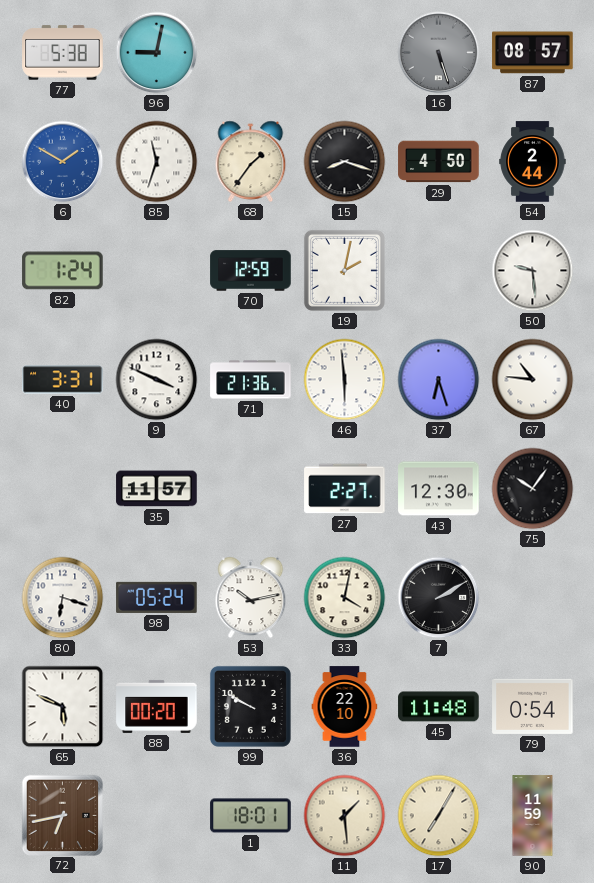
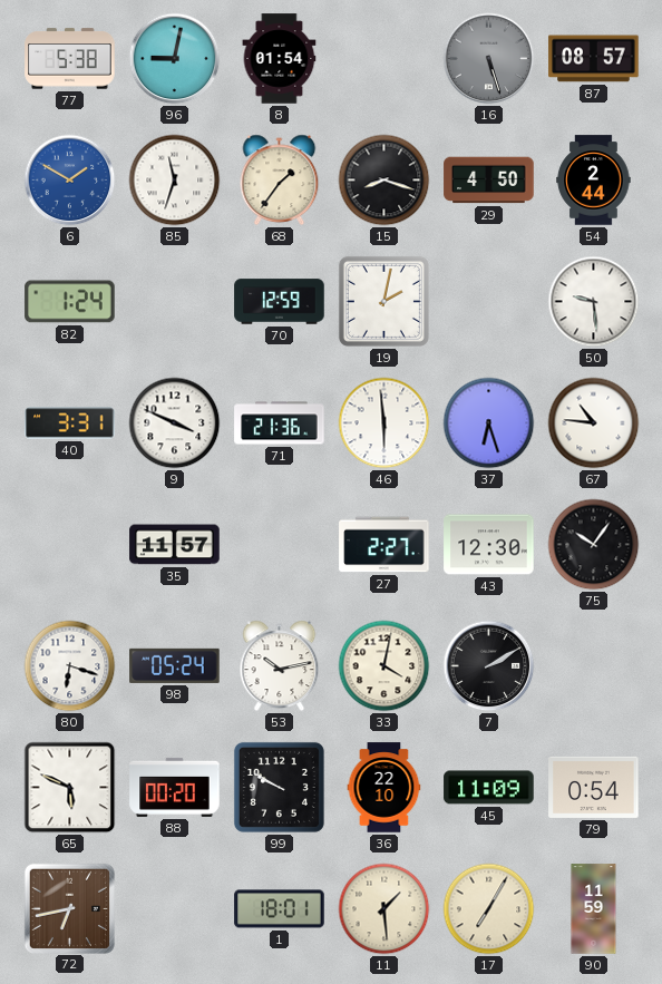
8: none -> 01:54
45: 11:48 -> 11:09
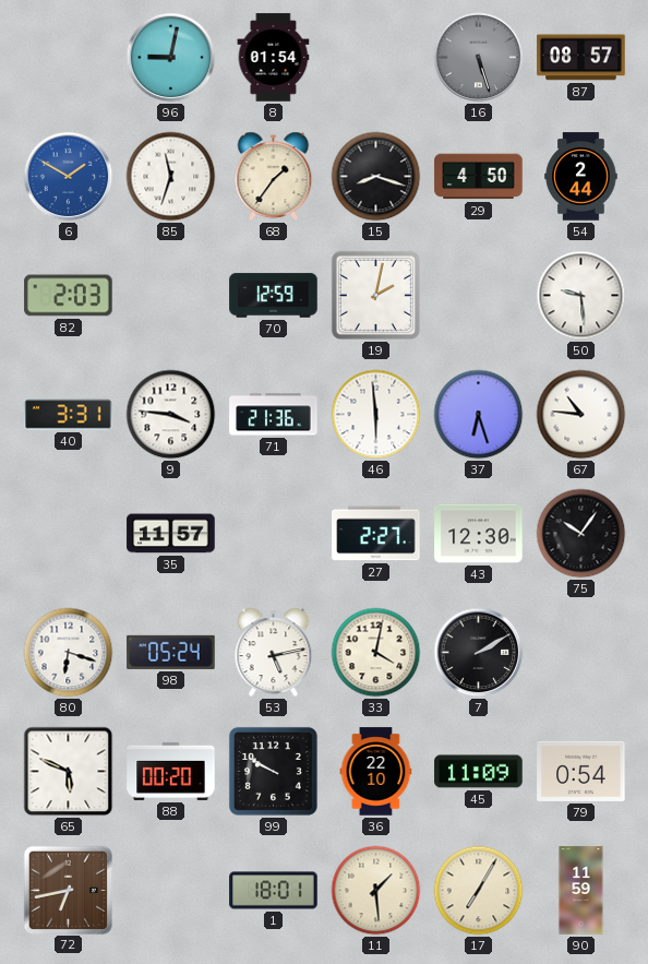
77: 5:38 -> none
82: 1:24 -> 2:03
9: 3:49 -> 3:46
53: 10:13 -> 5:13
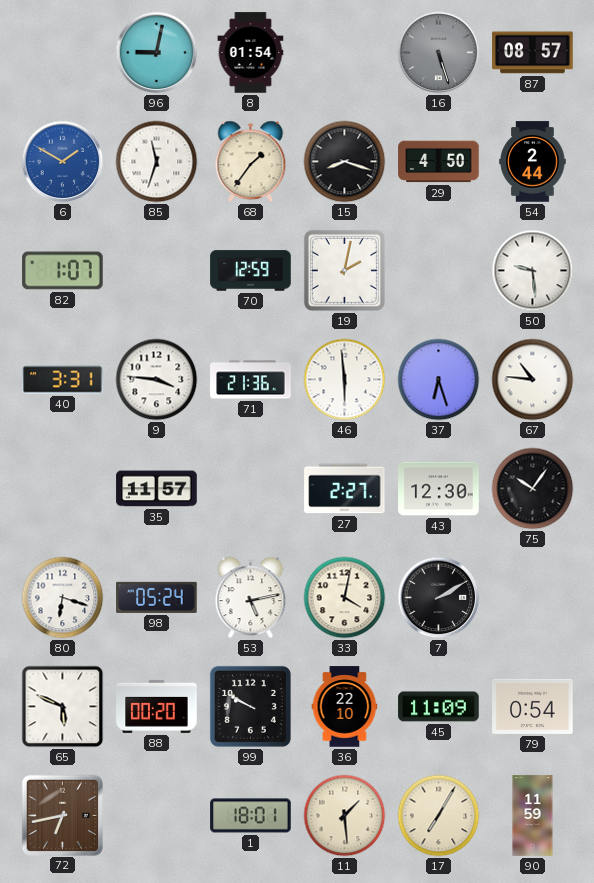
82: 2:03 -> 1:07
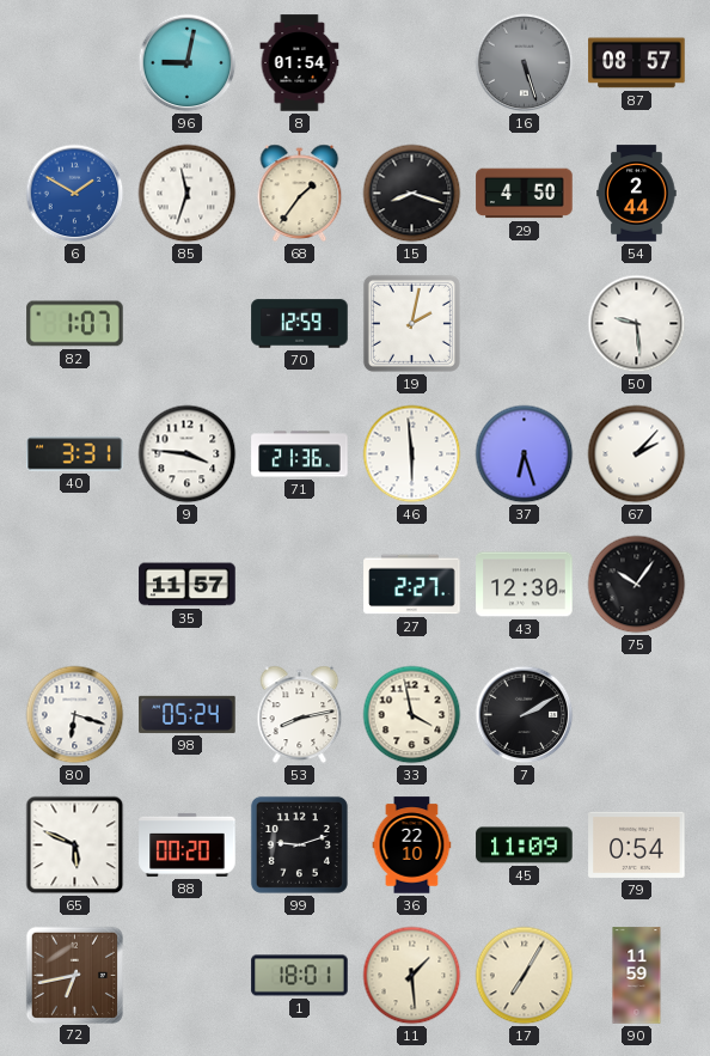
67: 10:46 -> 2:07
53: 5:13 -> 8:13
33: 4:02 -> 3:58
99: 9:50 -> 9:12
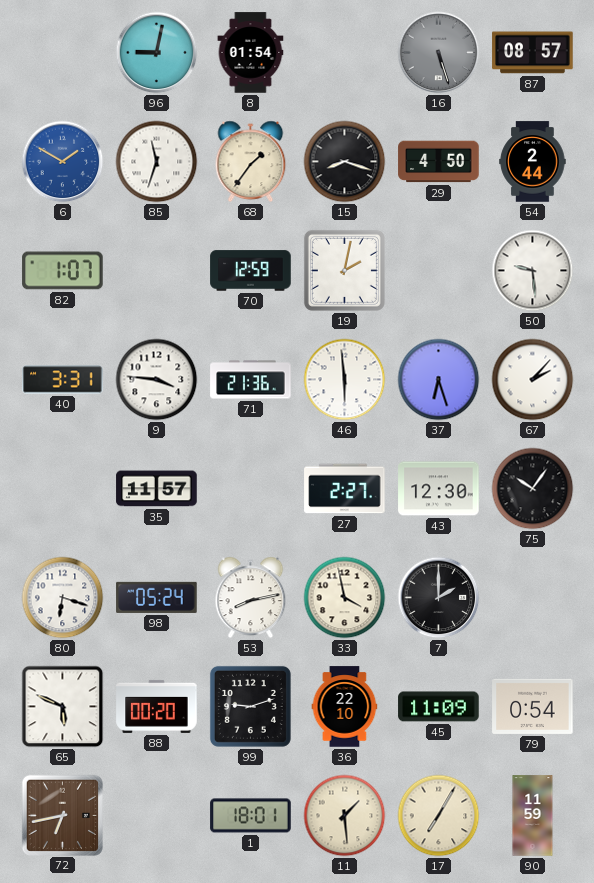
7: 2:10 -> 2:00
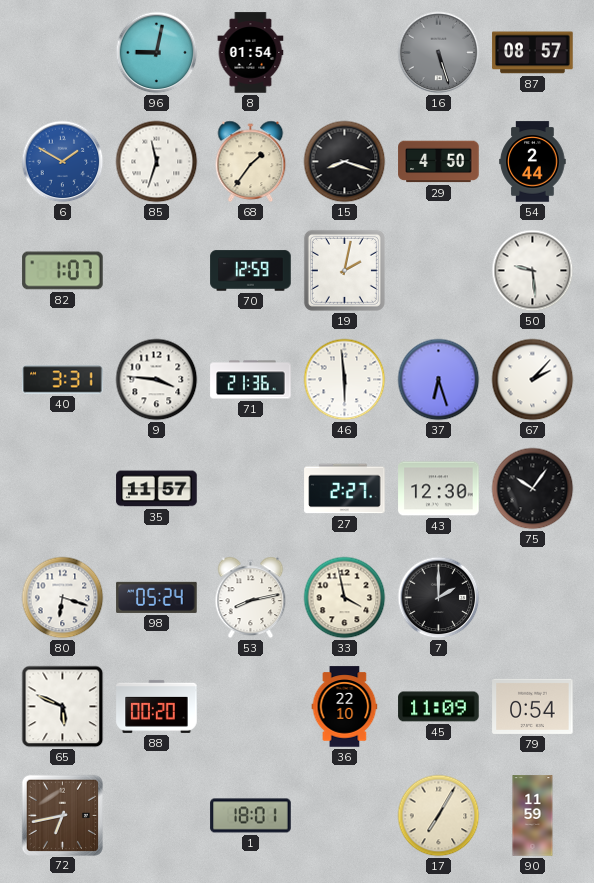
99: 9:12 -> none
11: 1:29 -> none
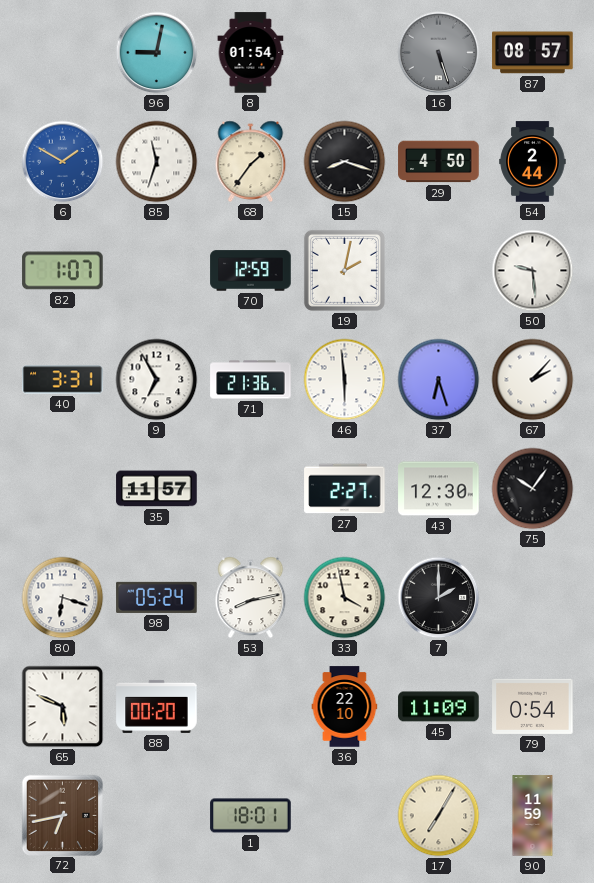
9: 3:46 -> 6:55
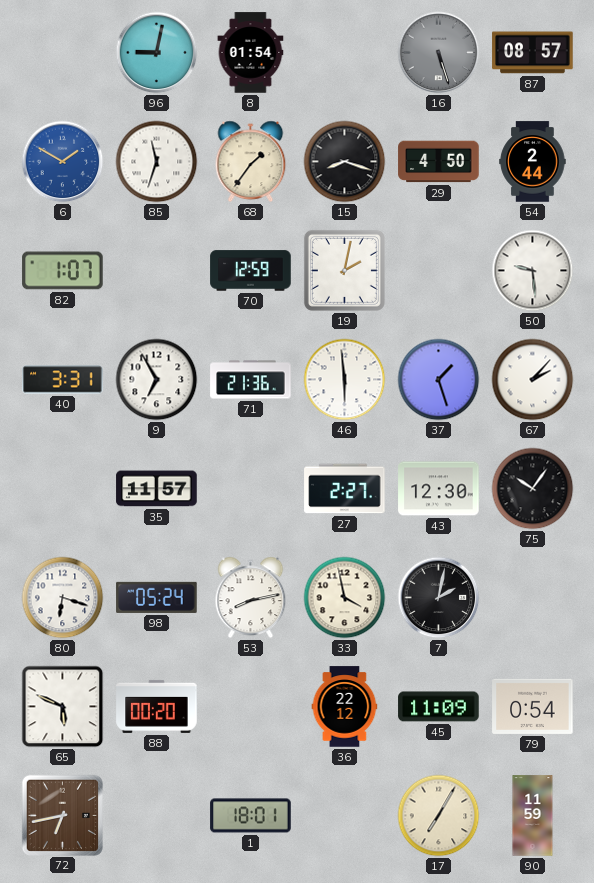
37: 6:27 -> 1:27
7: 2:00 -> 2:02
36: 22:10 -> 22:12
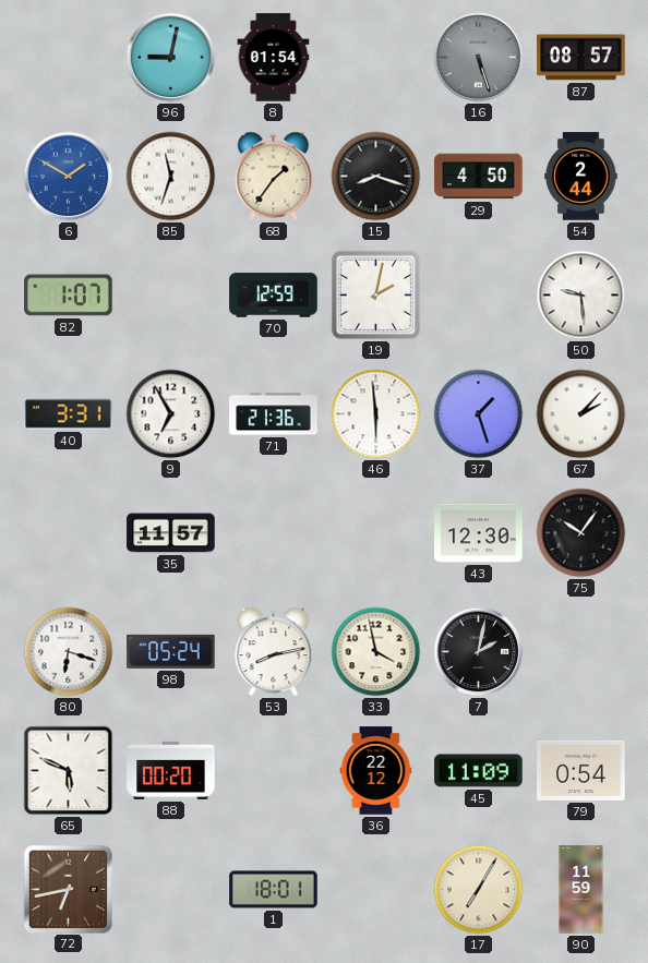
27: 2:27 -> none
